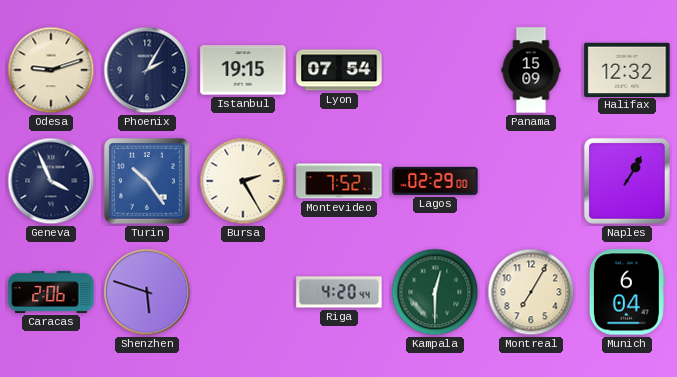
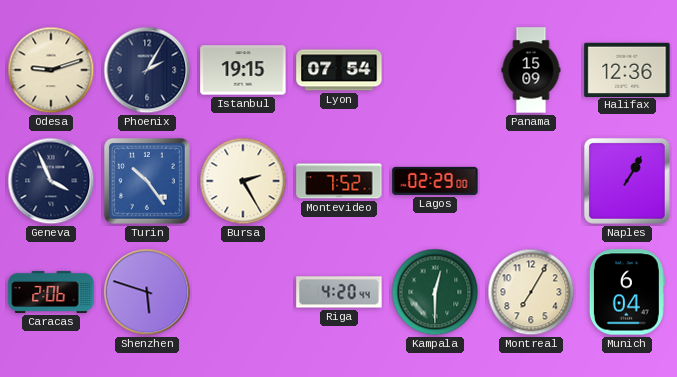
Halifax: 12:32 -> 12:36
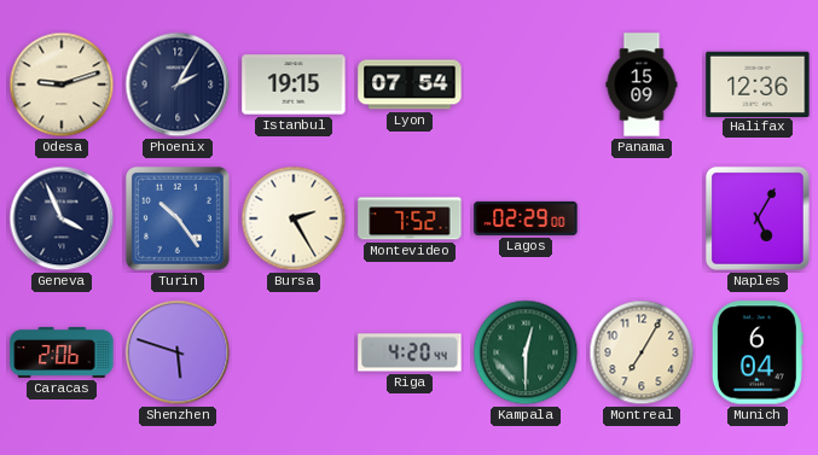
Naples: 1:05 -> 5:05
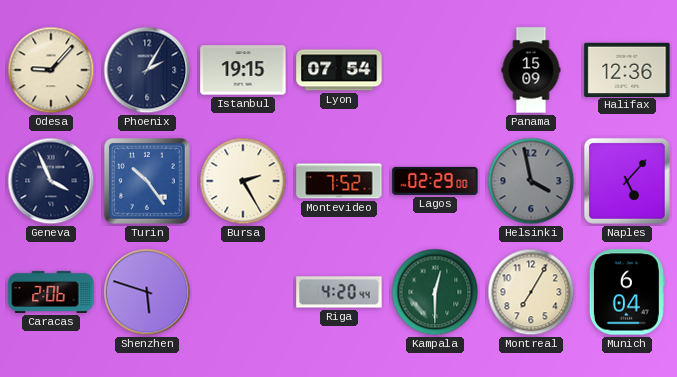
Odesa: 9:12 -> 9:07
Helsinki: none -> 3:58
Naples: 5:05 -> 5:07
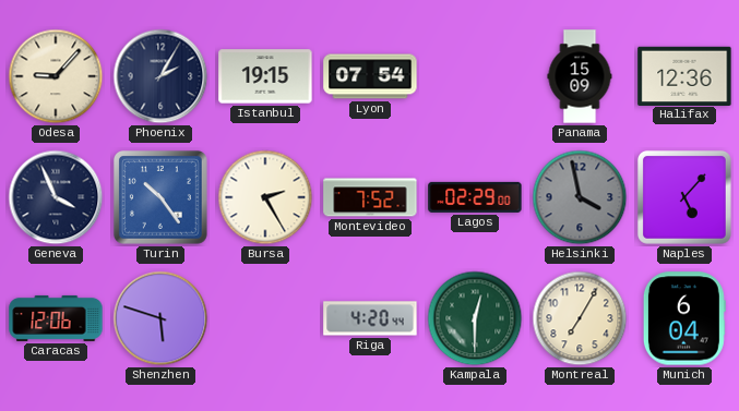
Caracas: 2:06 -> 12:06
